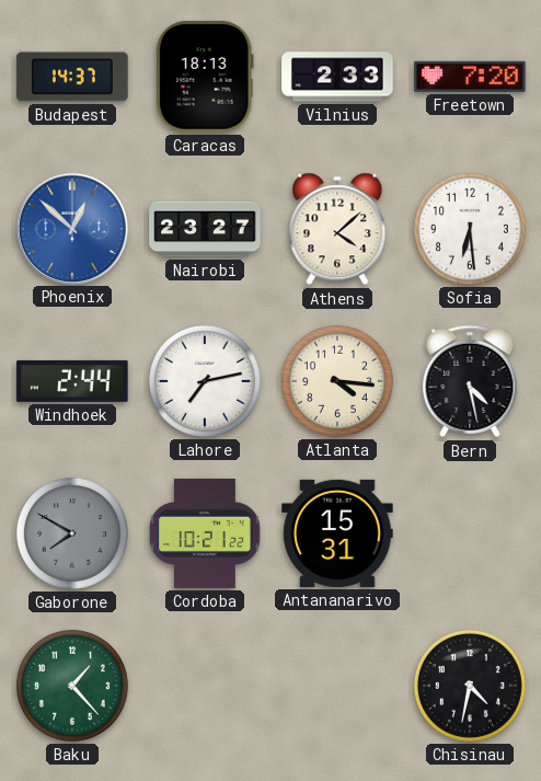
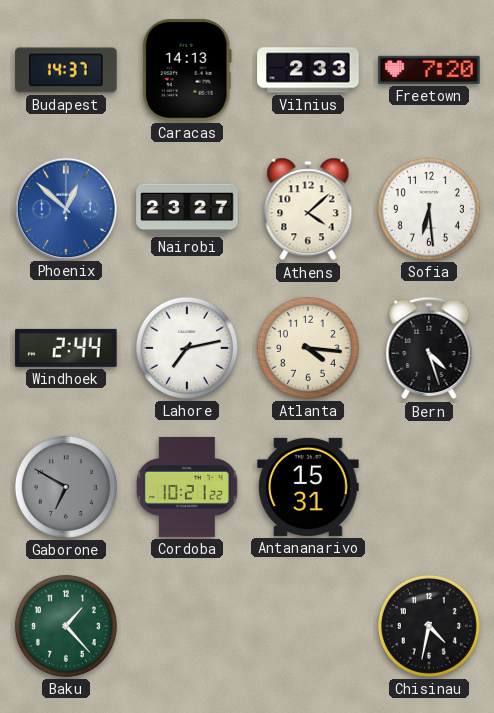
Caracas: 18:13 -> 14:13
Bern: 4:28 -> 4:27
Gaborone: 7:50 -> 6:50
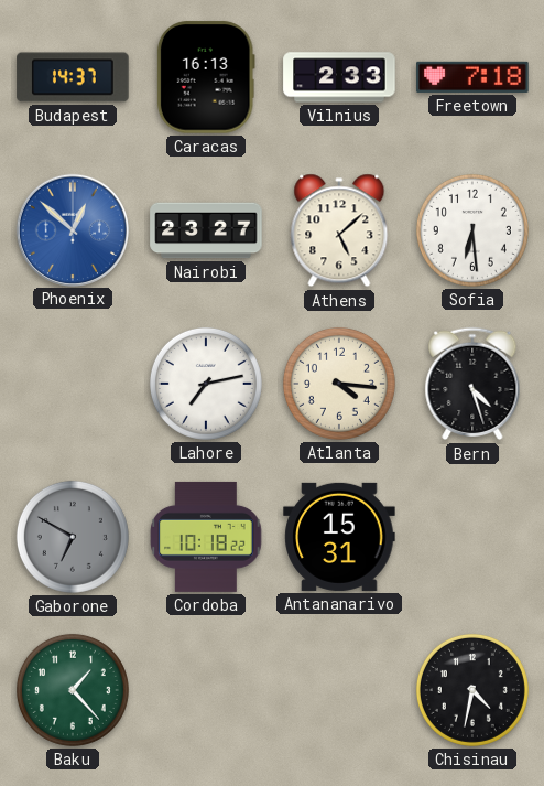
Caracas: 14:13 -> 16:13
Freetown: 7:20 -> 7:18
Athens: 4:08 -> 5:08
Windhoek: 2:44 -> none
Cordoba: 10:21 -> 10:18
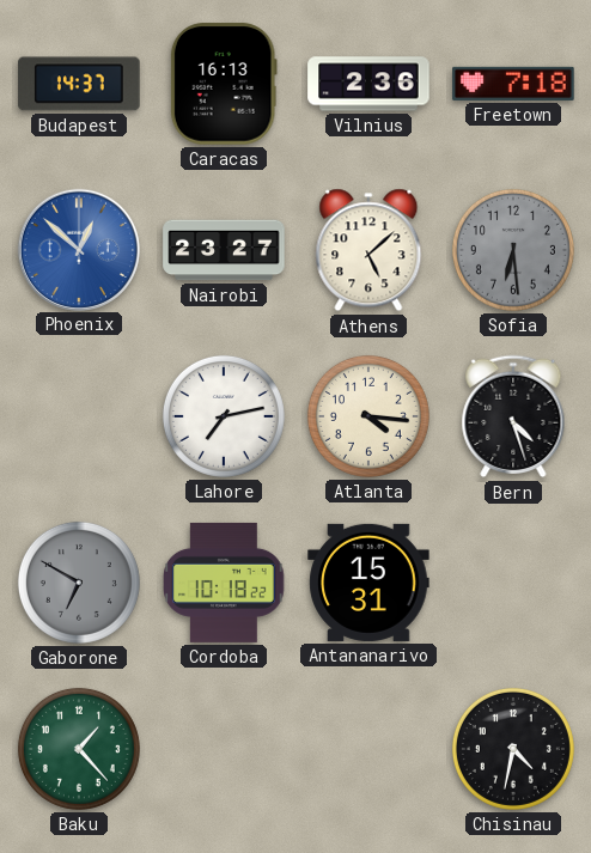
Vilnius: 2:33 -> 2:36
Sofia dial: white -> grey
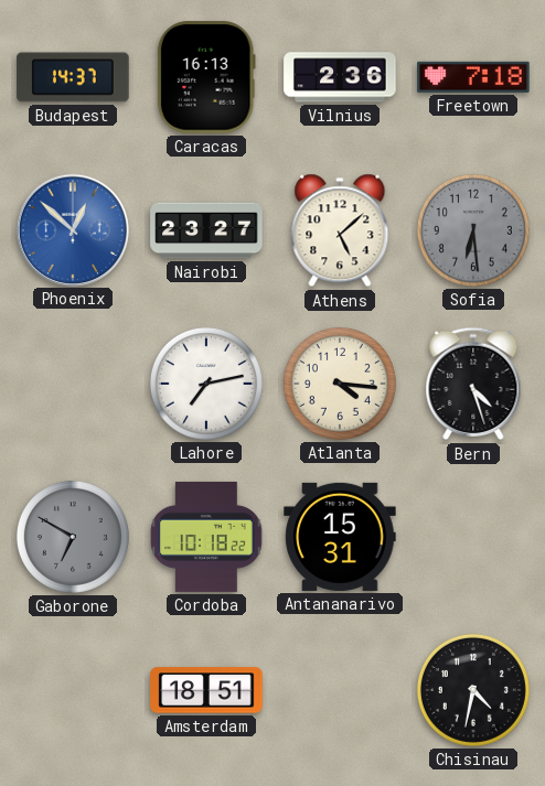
Baku: 1:23 -> none
Amsterdam: none -> 18:51
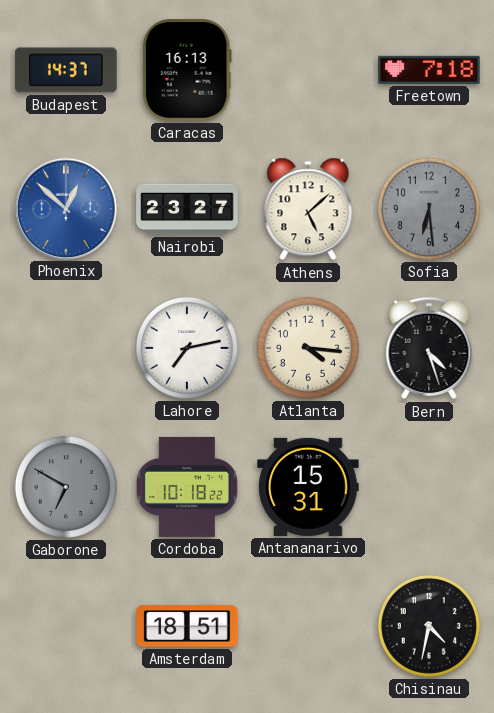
Vilnius: 2:36 -> none
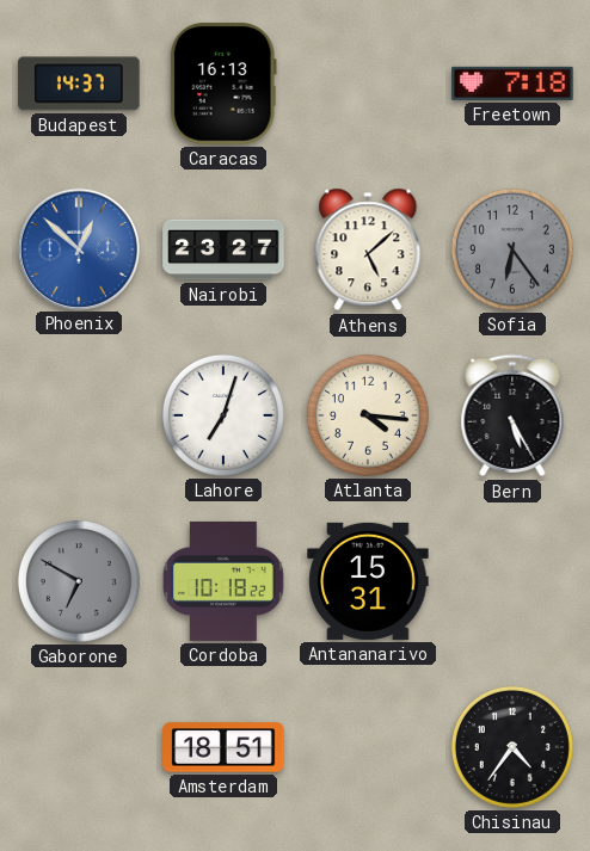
Sofia: 6:29 -> 6:24
Lahore: 7:13 -> 7:03
Bern: 4:27 -> 5:25
Chisinau: 4:32 -> 4:36
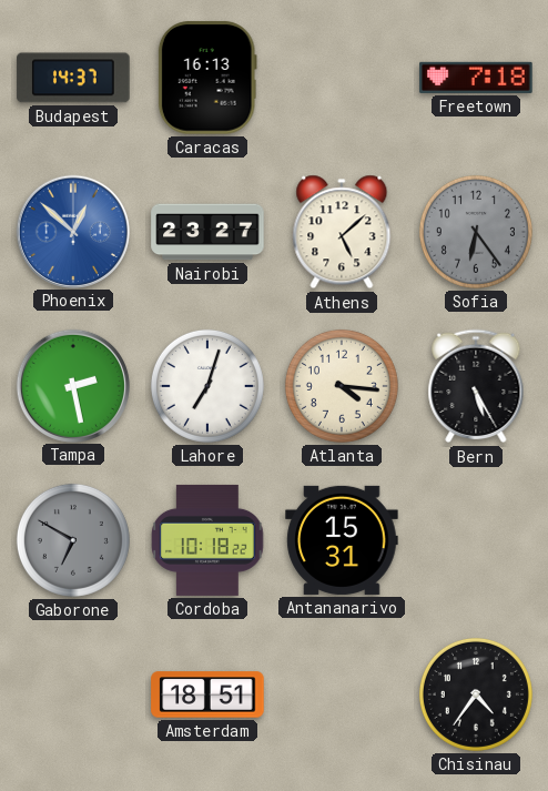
Tampa: none -> 2:28
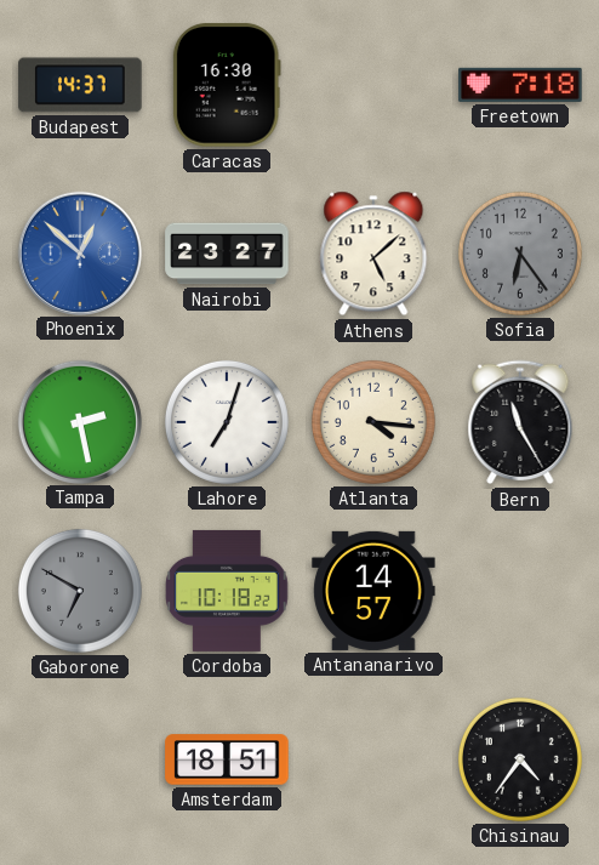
Caracas: 16:13 -> 16:30
Bern: 5:25 -> 11:25
Antananarivo: 15:31 -> 14:57
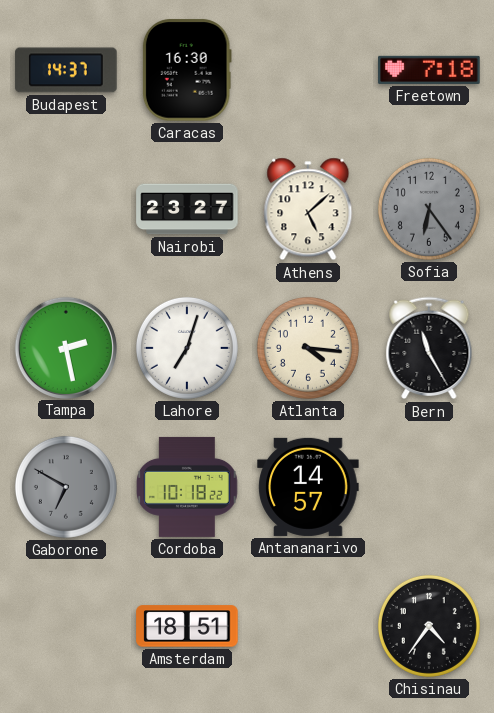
Phoenix: 12:52 -> none
